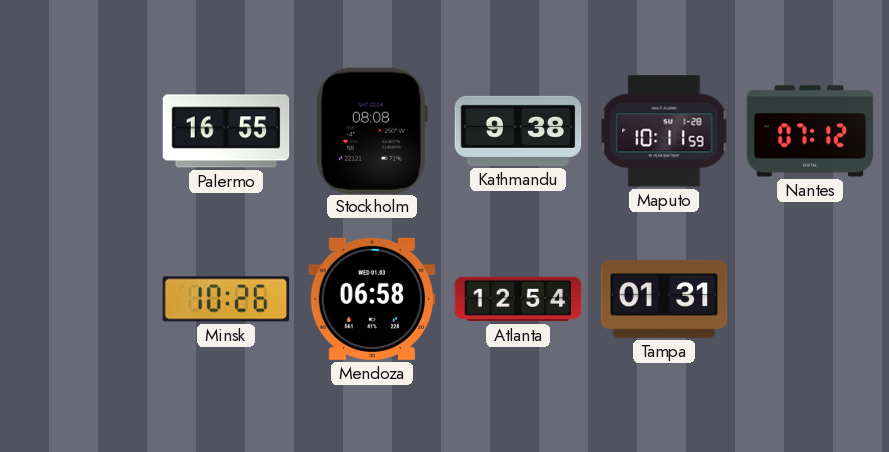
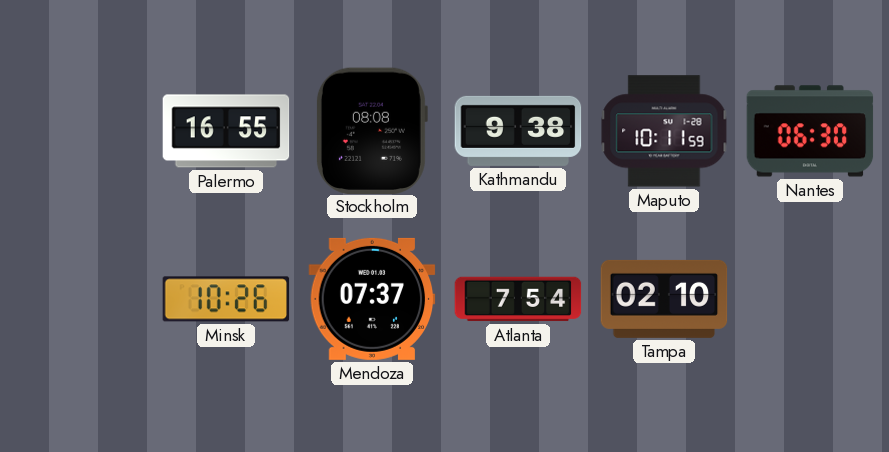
Nantes: 07:12 -> 06:30
Mendoza: 06:58 -> 07:37
Atlanta: 12:54 -> 7:54
Tampa: 01:31 -> 02:10
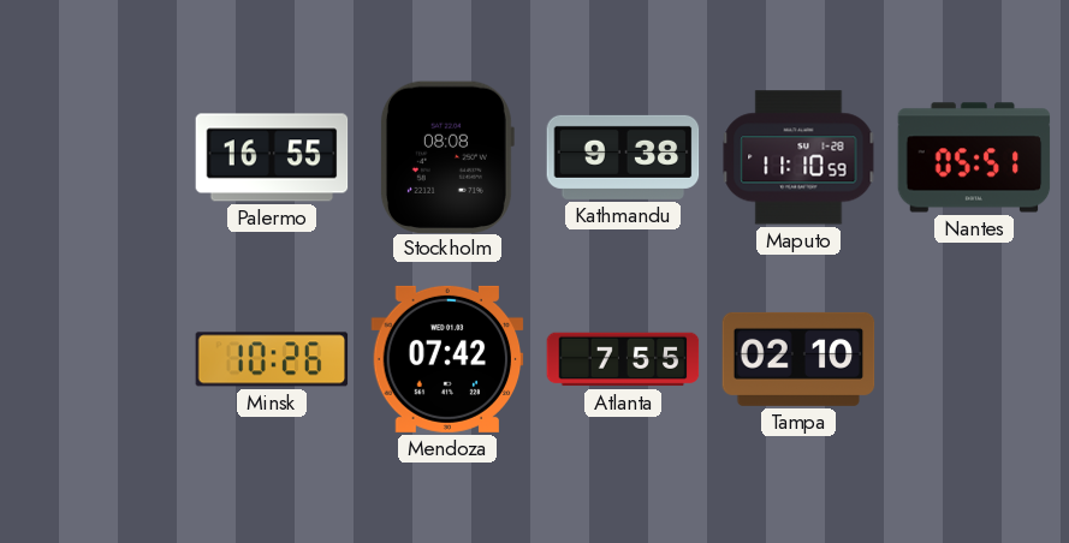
Maputo: 10:11 -> 11:10
Nantes: 06:30 -> 05:51
Mendoza: 07:37 -> 07:42
Atlanta: 7:54 -> 7:55
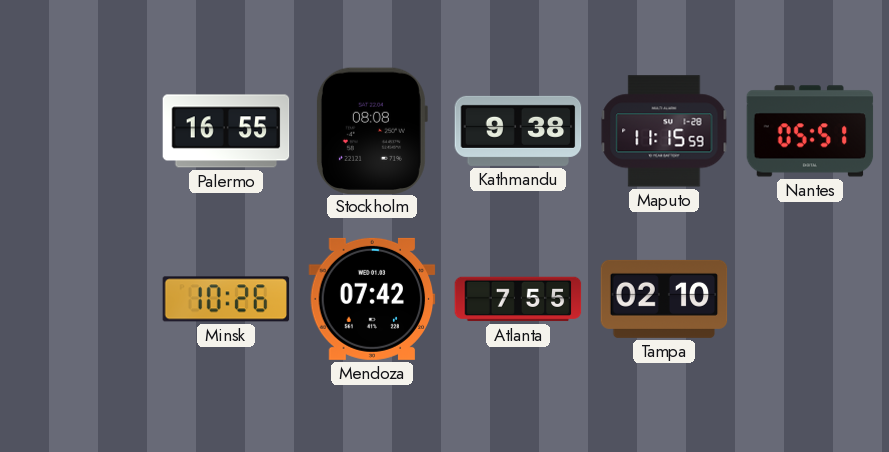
Maputo: 11:10 -> 11:15
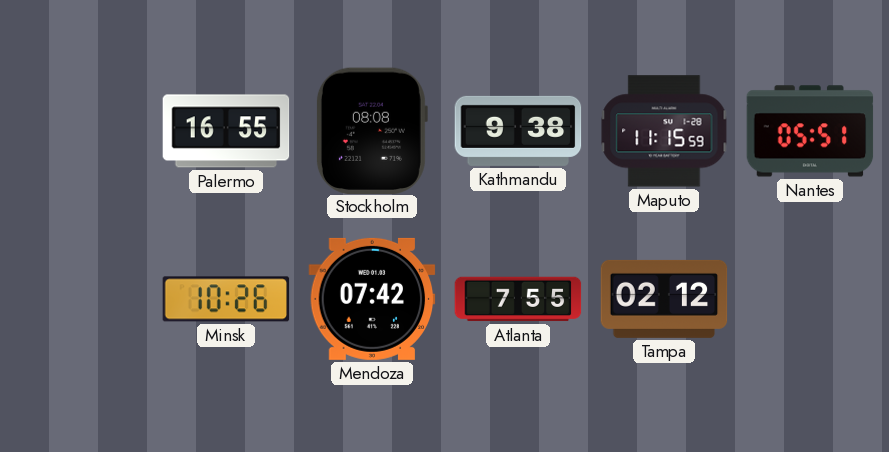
Tampa: 02:10 -> 02:12
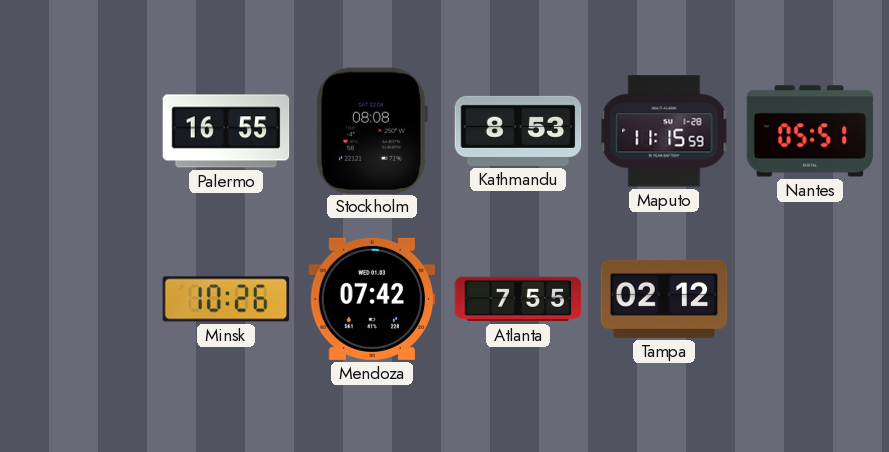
Kathmandu: 9:38 -> 8:53
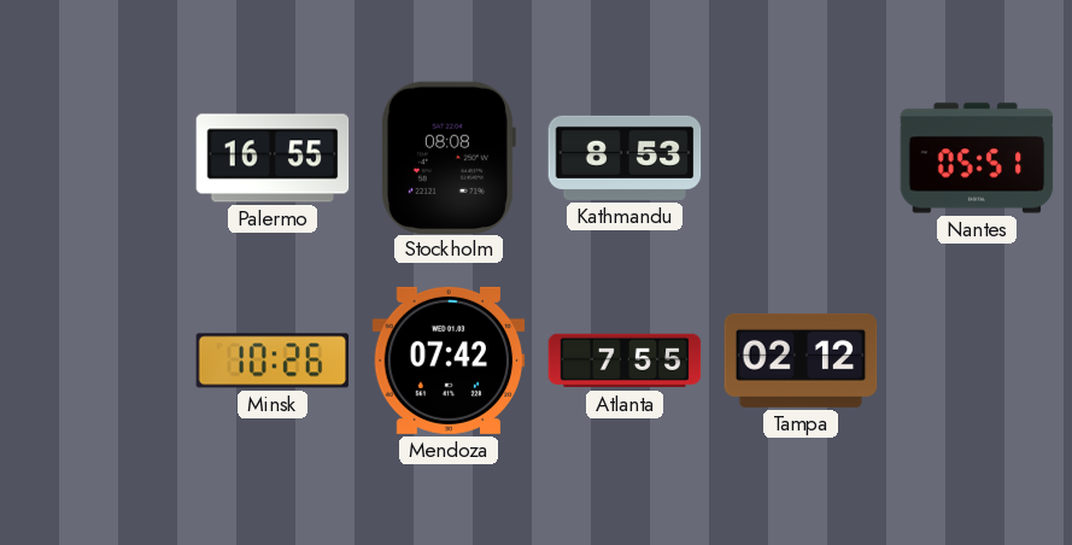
Maputo: 11:15 -> none
